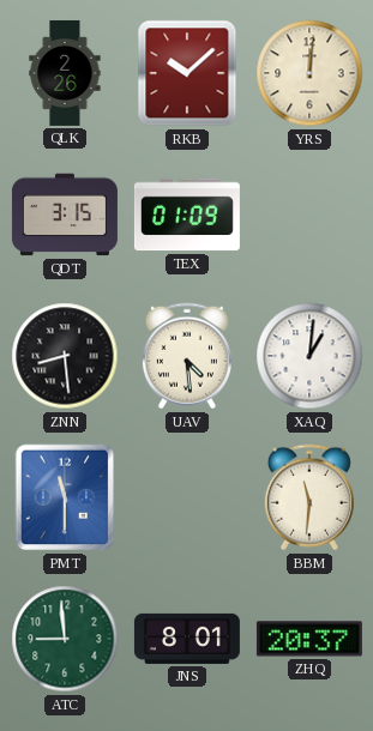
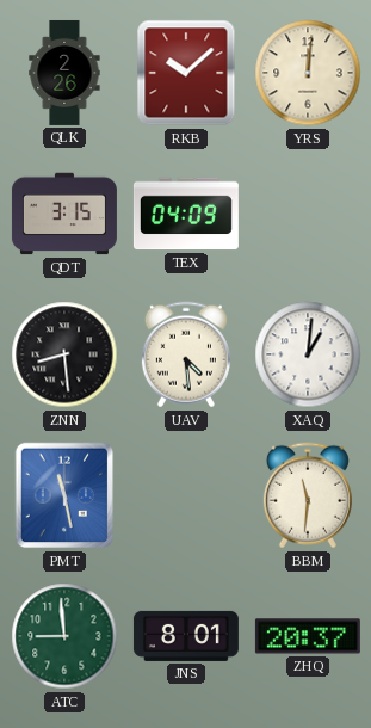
TEX: 01:09 -> 04:09
PMT: 11:30 -> 11:28
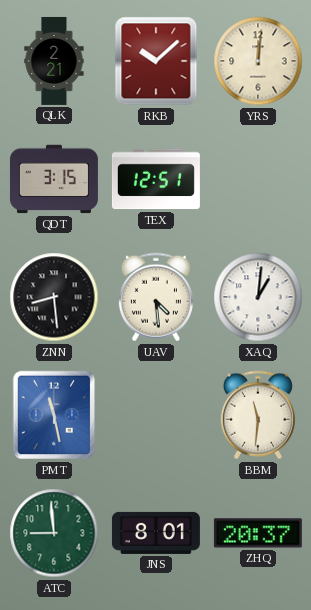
QLK: 2:26 -> 2:21
TEX: 04:09 -> 12:51
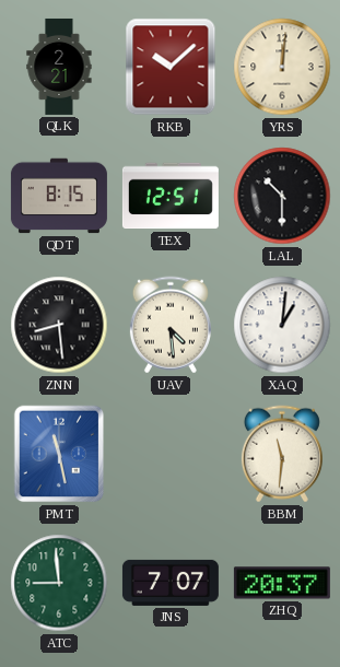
QDT: 3:15 -> 8:15
LAL: none -> 10:30
JNS: 8:01 -> 7:07
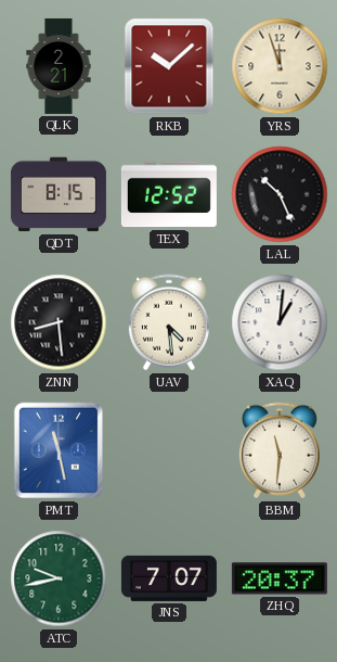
YRS: 12:01 -> 11:57
TEX: 12:51 -> 12:52
LAL: 10:30 -> 10:26
ATC: 8:59 -> 9:43
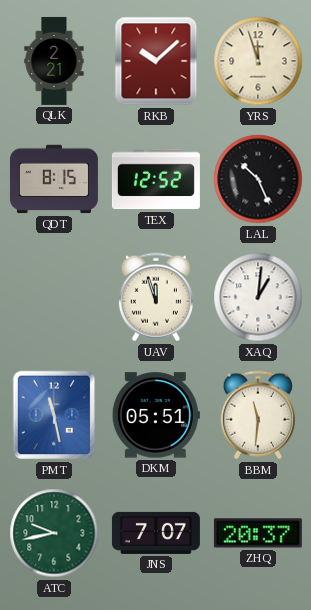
ZNN: 8:29 -> none
UAV: 4:29 -> 11:57
DKM: none -> 05:51
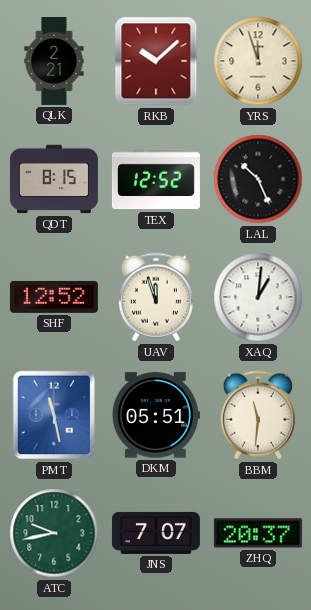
SHF: none -> 12:52
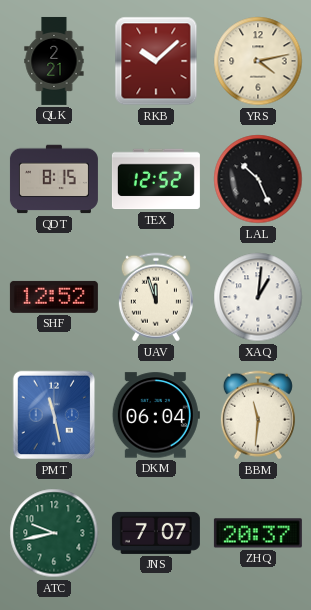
YRS: 11:57 -> 4:13
DKM: 05:51 -> 06:04
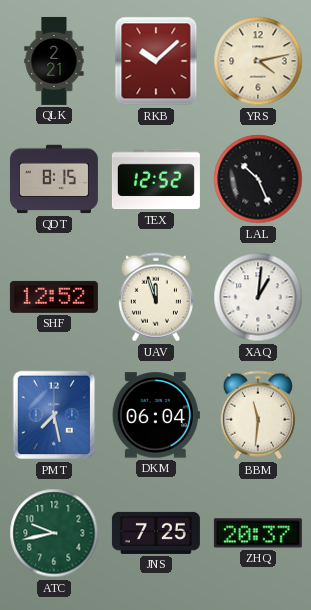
PMT: 11:28 -> 7:28
JNS: 7:07 -> 7:25
